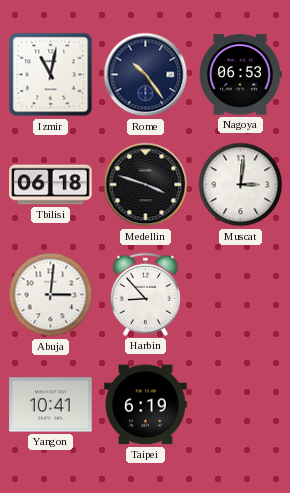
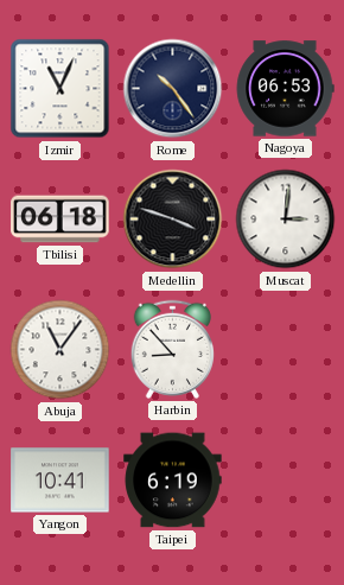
Izmir: 11:02 -> 11:04
Abuja: 3:01 -> 11:06
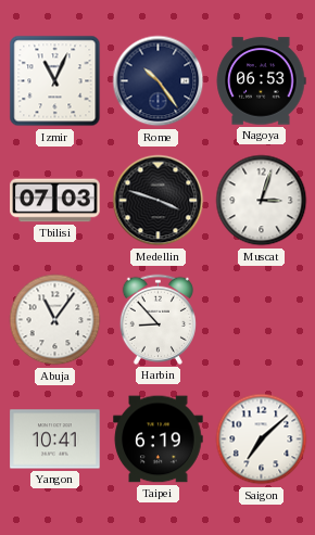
Tbilisi: 06:18 -> 07:03
Muscat: 3:01 -> 3:03
Saigon: none -> 7:08
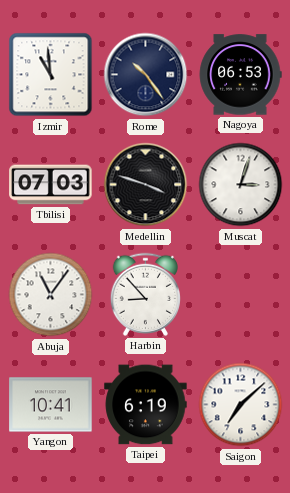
Izmir: 11:04 -> 10:59
